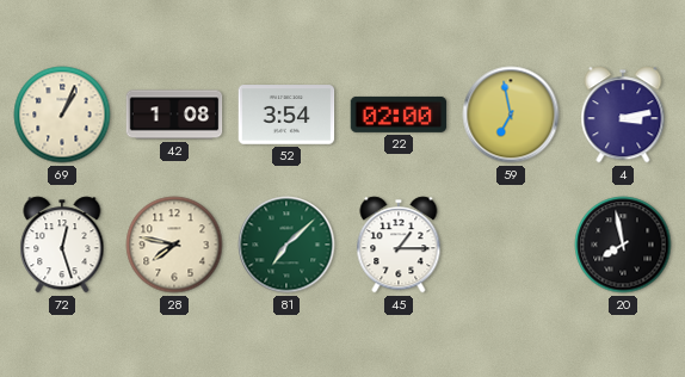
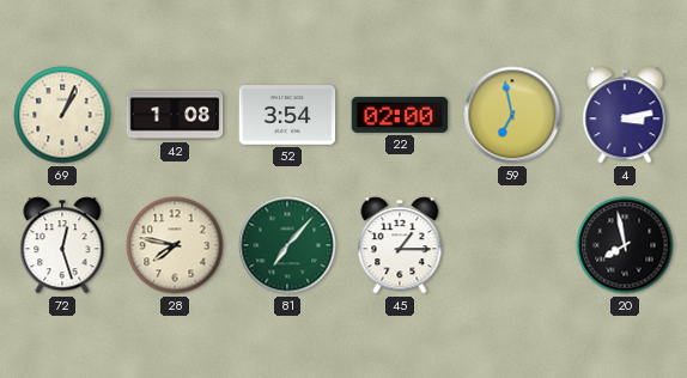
81: 7:08 -> 7:07
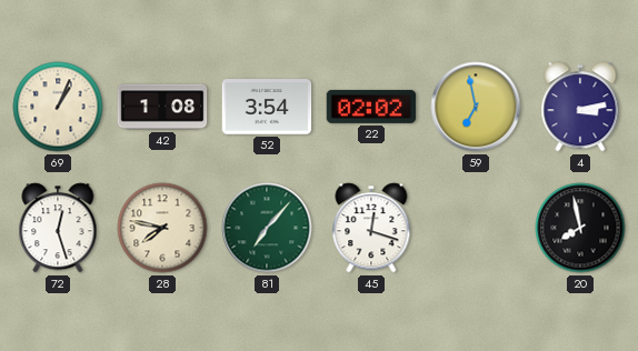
22: 02:00 -> 02:02
45: 1:15 -> 12:18
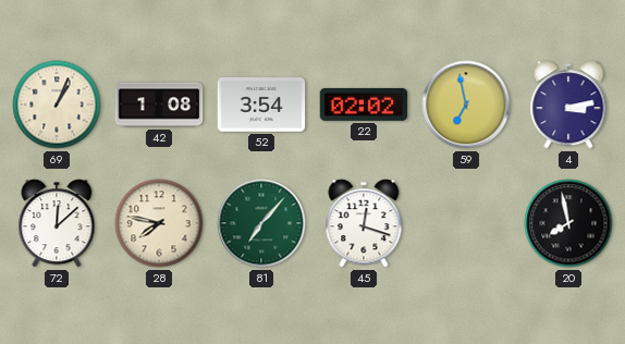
72: 12:27 -> 12:08
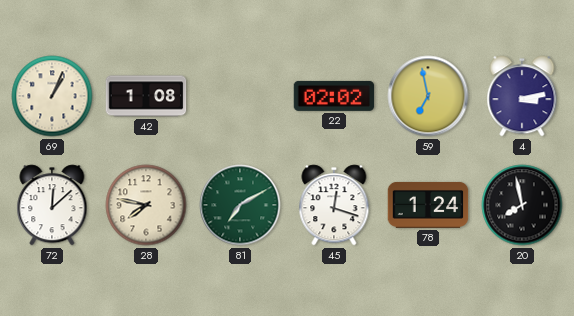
52: 3:54 -> none
81: 7:07 -> 7:10
78: none -> 1:24
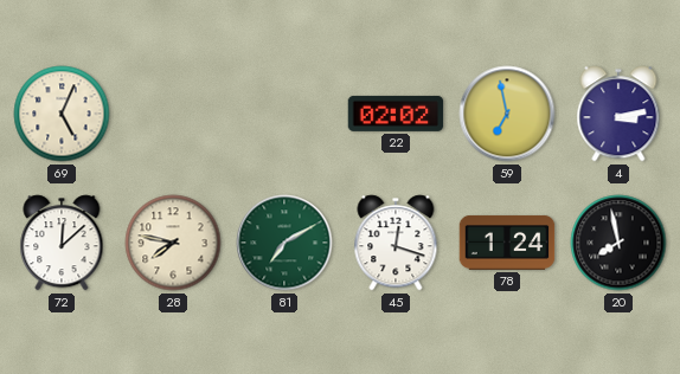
69: 1:04 -> 5:04
42: 1:08 -> none
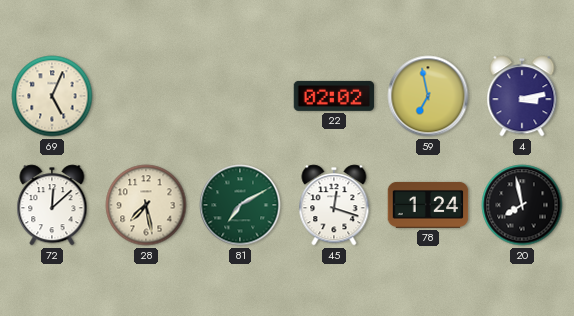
28: 7:47 -> 7:28
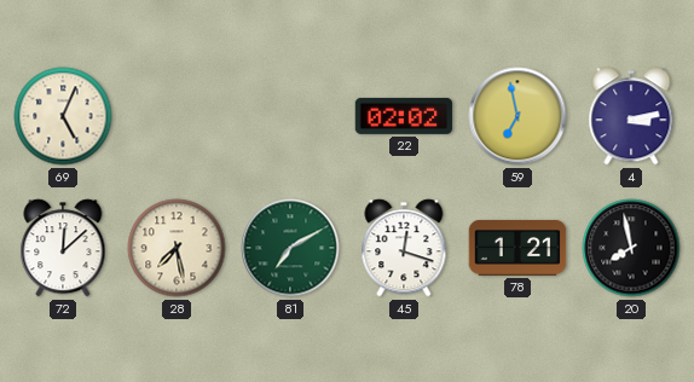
78: 1:24 -> 1:21
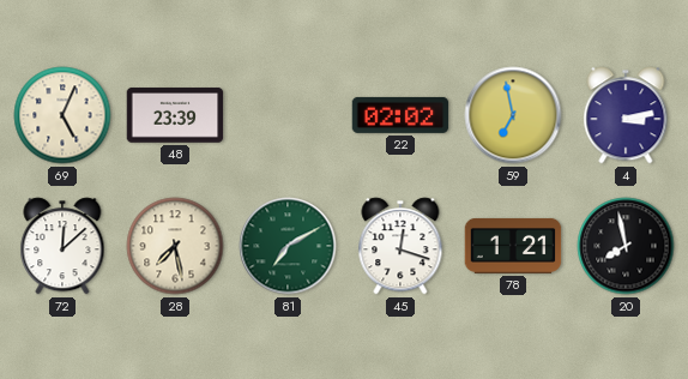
48: none -> 23:39
